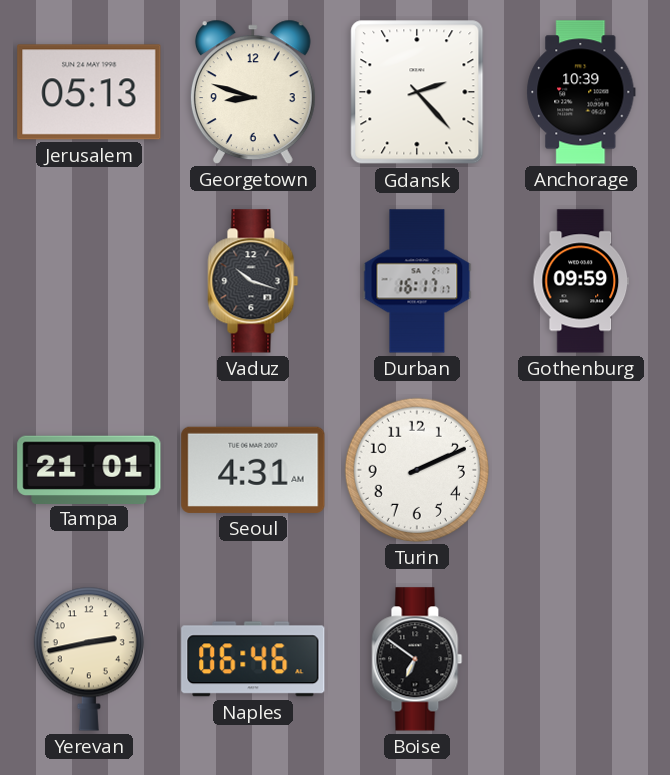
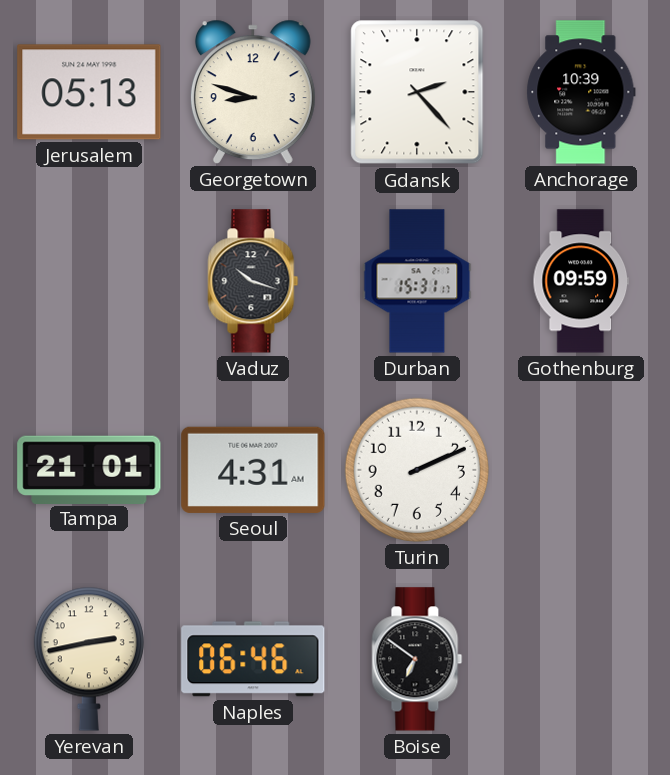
Durban: 16:17 -> 15:31
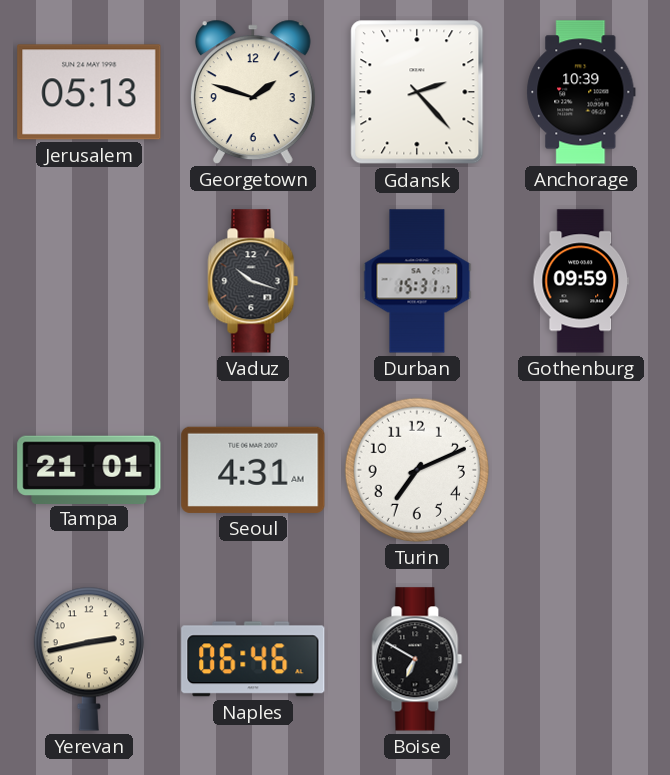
Georgetown: 8:48 -> 1:48
Turin: 2:11 -> 7:11
Boise: 6:51 -> 6:50
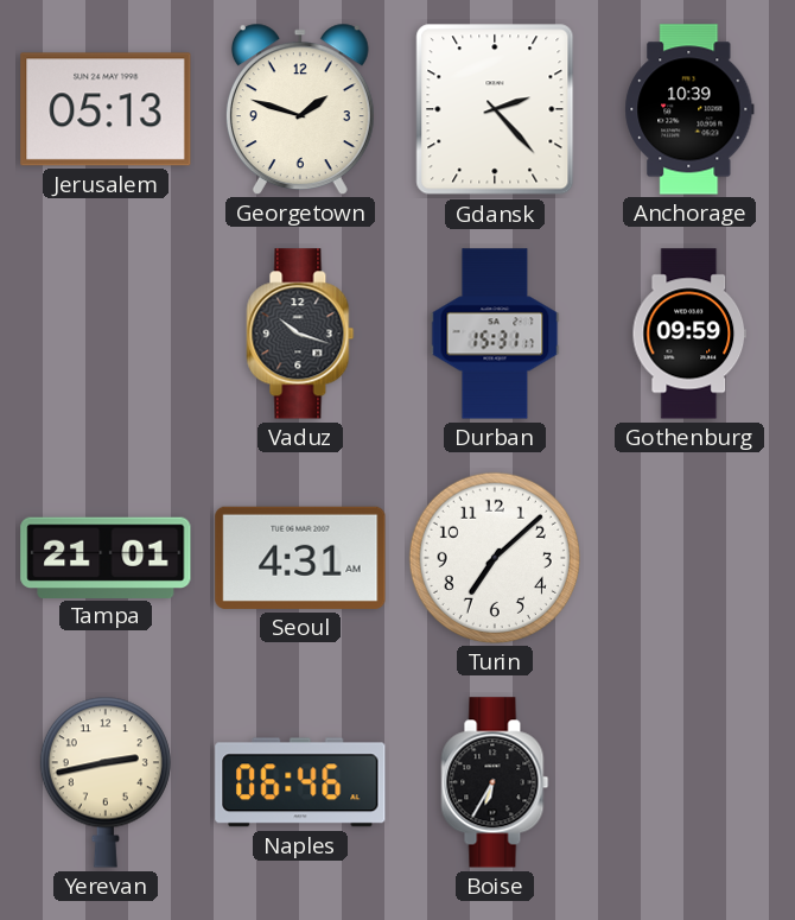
Turin: 7:11 -> 7:08
Boise: 6:50 -> 6:35
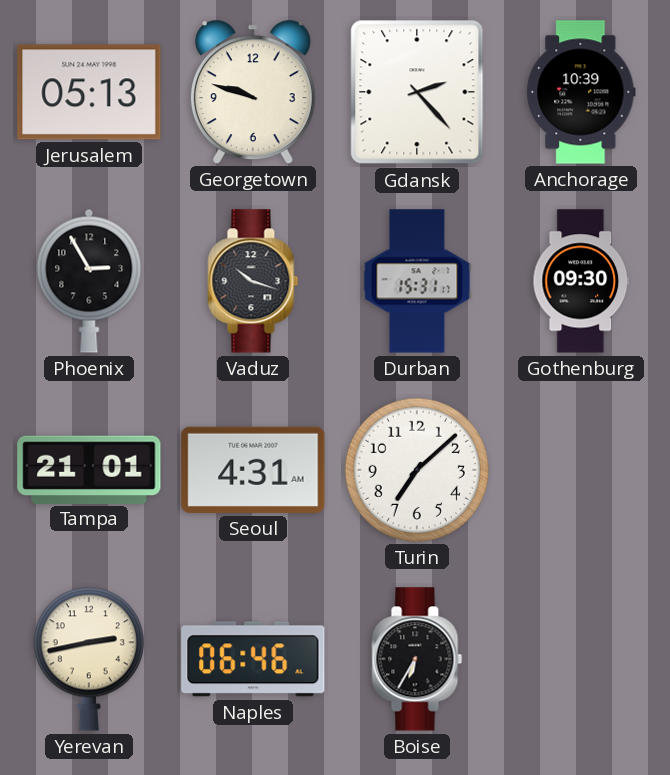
Georgetown: 1:48 -> 9:48
Phoenix: none -> 2:55
Gothenburg: 09:59 -> 09:30
